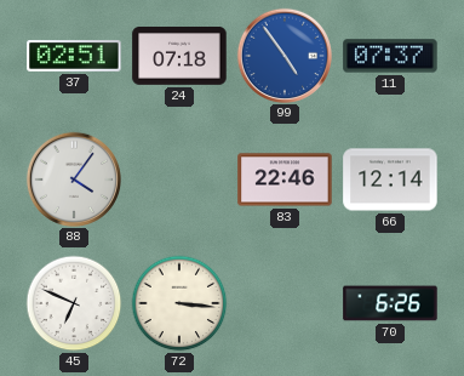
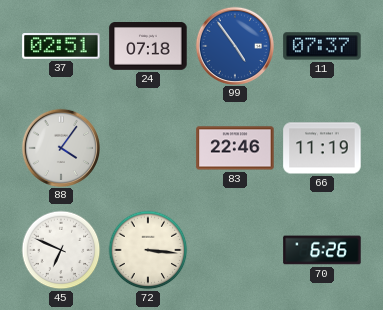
66: 12:14 -> 11:19
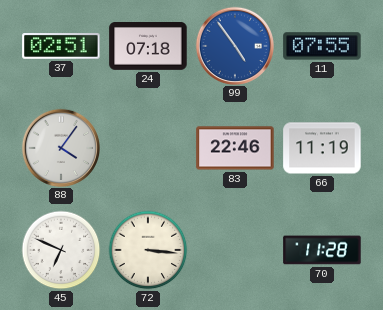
11: 07:37 -> 07:55
70: 6:26 -> 11:28
